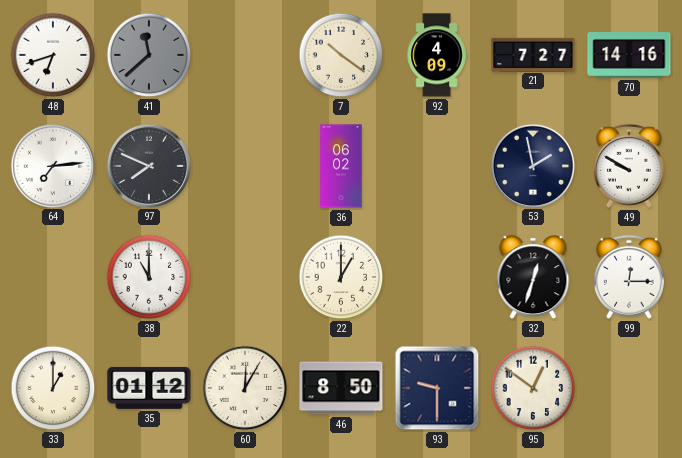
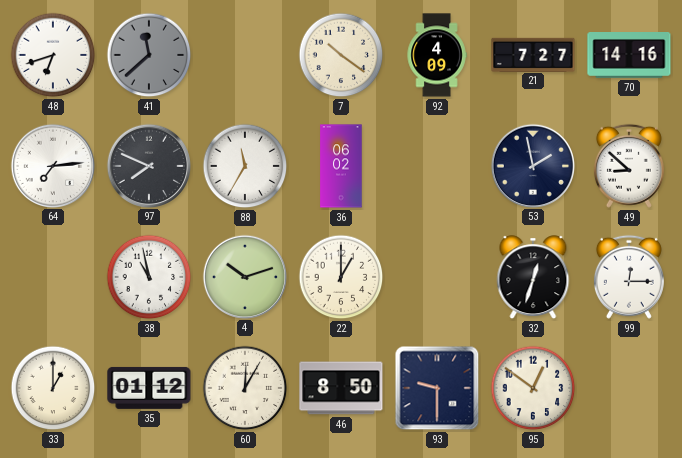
88: none -> 11:35
49: 9:50 -> 8:52
38: 11:00 -> 10:58
4: none -> 10:12
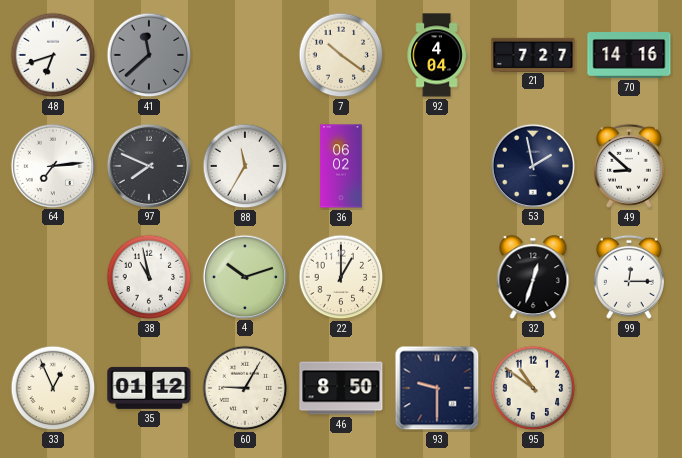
92: 4:09 -> 4:04
33: 1:00 -> 12:56
60: 12:05 -> 9:05
95: 12:51 -> 10:51
